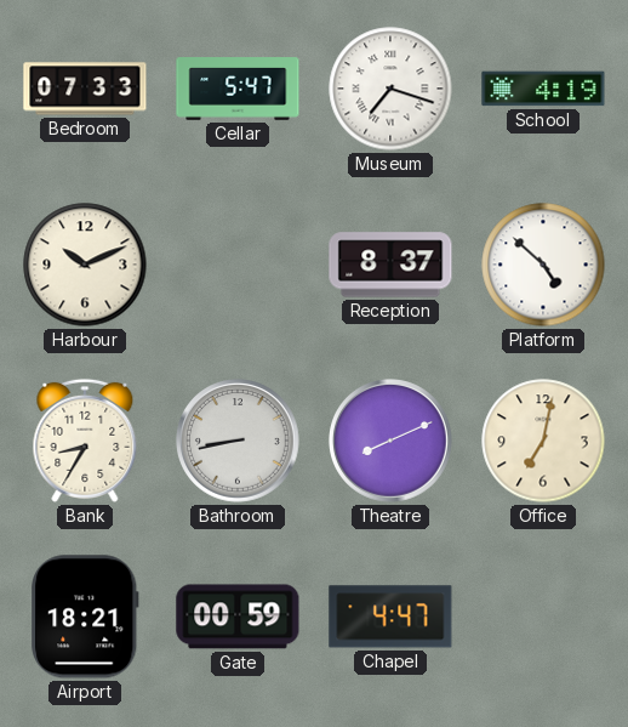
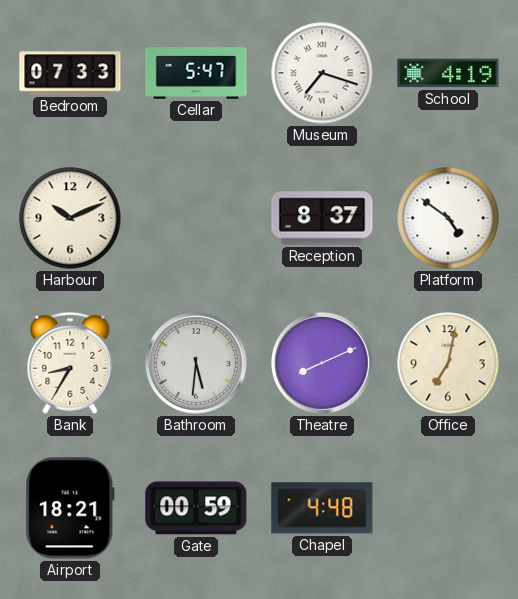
Platform: 4:52 -> 4:51
Bathroom: 8:43 -> 5:31
Chapel: 4:47 -> 4:48
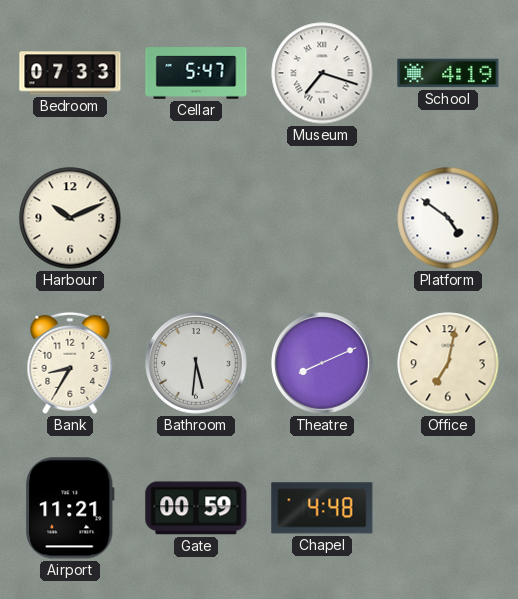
Reception: 8:37 -> none
Airport: 18:21 -> 11:21
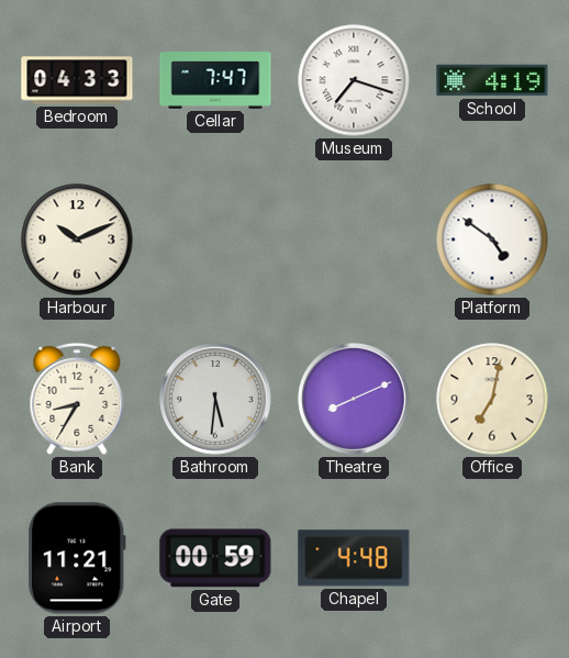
Bedroom: 07:33 -> 04:33
Cellar: 5:47 -> 7:47
